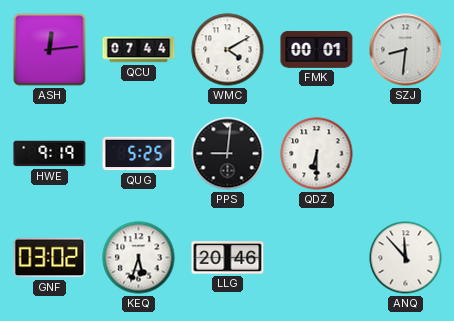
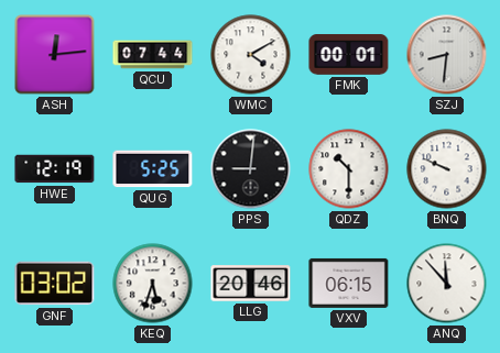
HWE: 9:19 -> 12:19
QDZ: 6:30 -> 10:30
BNQ: none -> 9:49
VXV: none -> 06:15
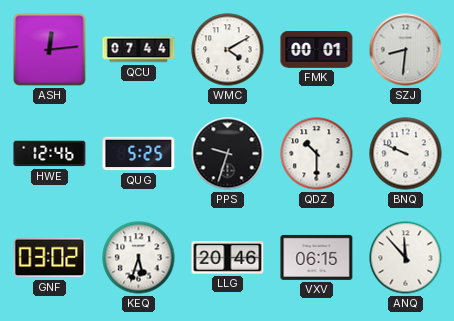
HWE: 12:19 -> 12:46
PPS: 9:01 -> 9:33
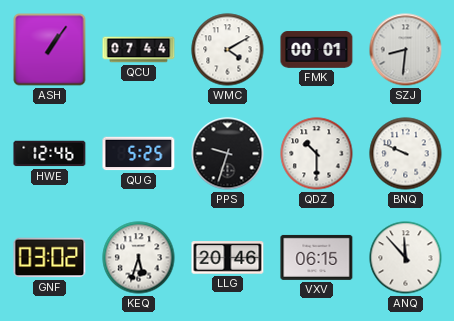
ASH: 12:14 -> 1:06
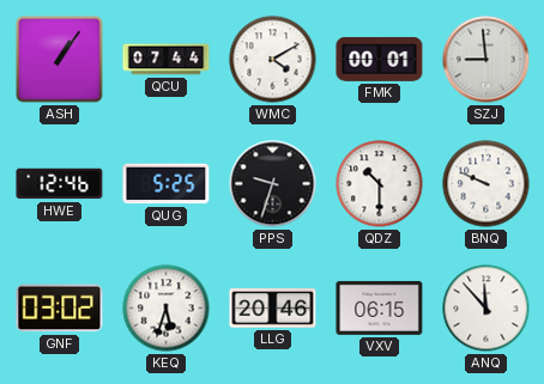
SZJ: 8:31 -> 8:59
